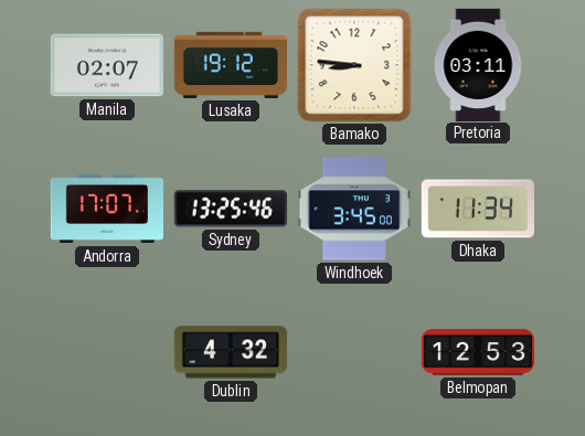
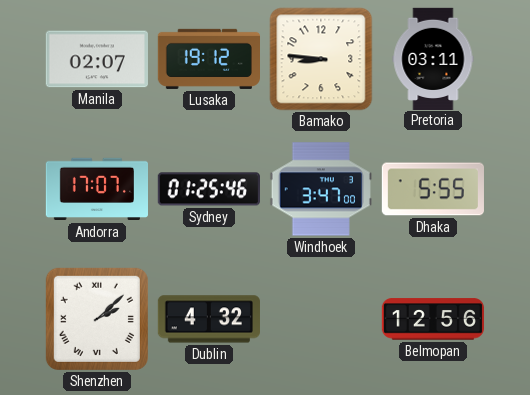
Sydney: 13:25 -> 01:25
Windhoek: 3:45 -> 3:47
Dhaka: 11:34 -> 5:55
Shenzhen: none -> 2:08
Belmopan: 12:53 -> 12:56
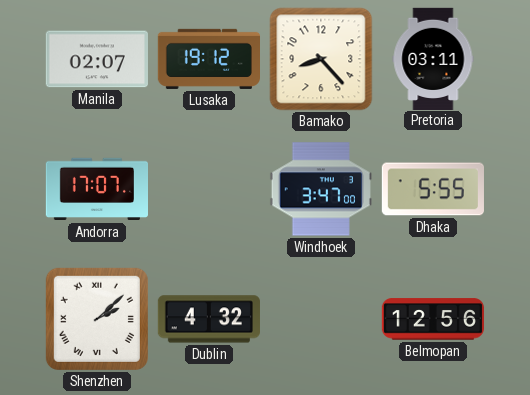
Bamako: 8:46 -> 8:23
Sydney: 01:25 -> none
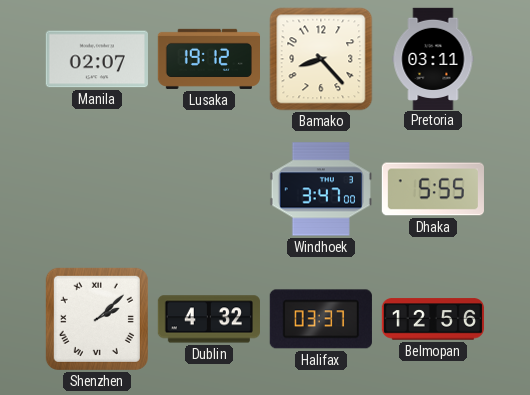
Andorra: 17:07 -> none
Halifax: none -> 03:37
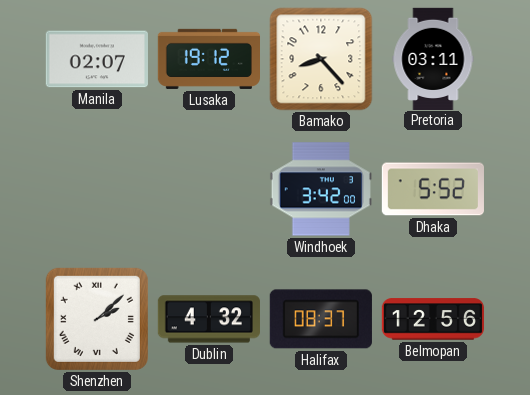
Windhoek: 3:47 -> 3:42
Dhaka: 5:55 -> 5:52
Halifax: 03:37 -> 08:37
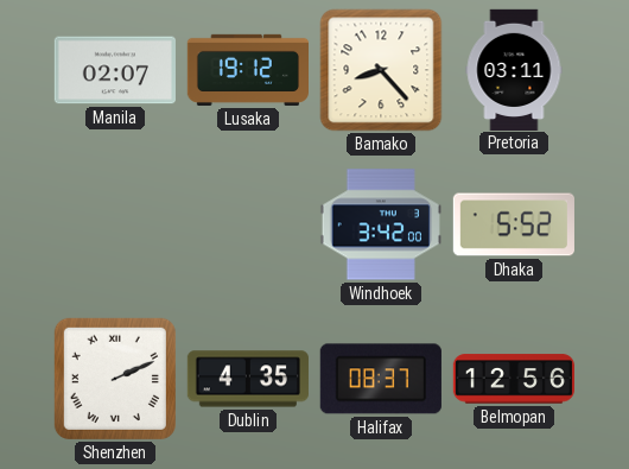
Shenzhen: 2:08 -> 2:11
Dublin: 4:32 -> 4:35
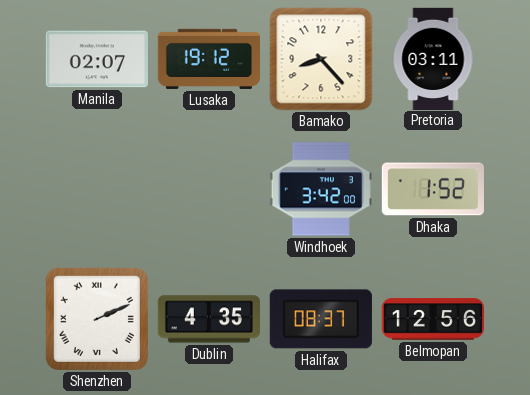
Dhaka: 5:52 -> 1:52
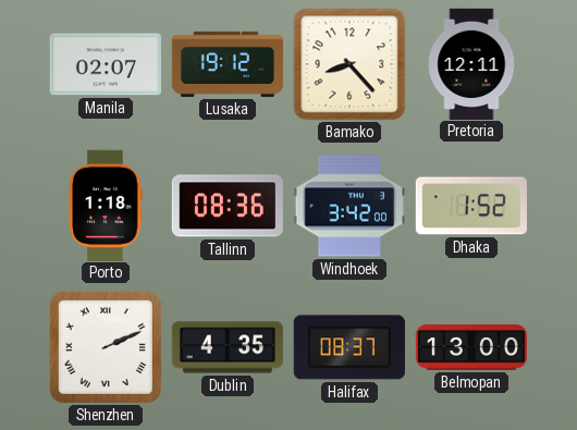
Pretoria: 03:11 -> 12:11
Porto: none -> 1:18
Tallinn: none -> 08:36
Belmopan: 12:56 -> 13:00
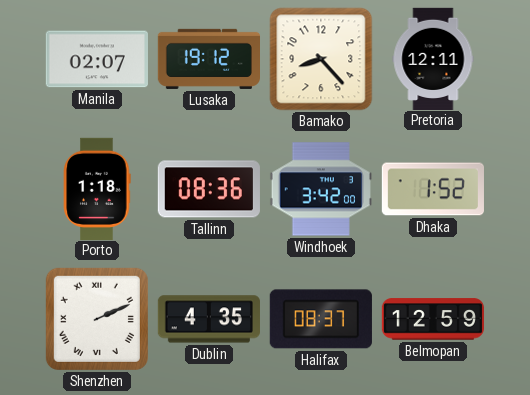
Belmopan: 13:00 -> 12:59
